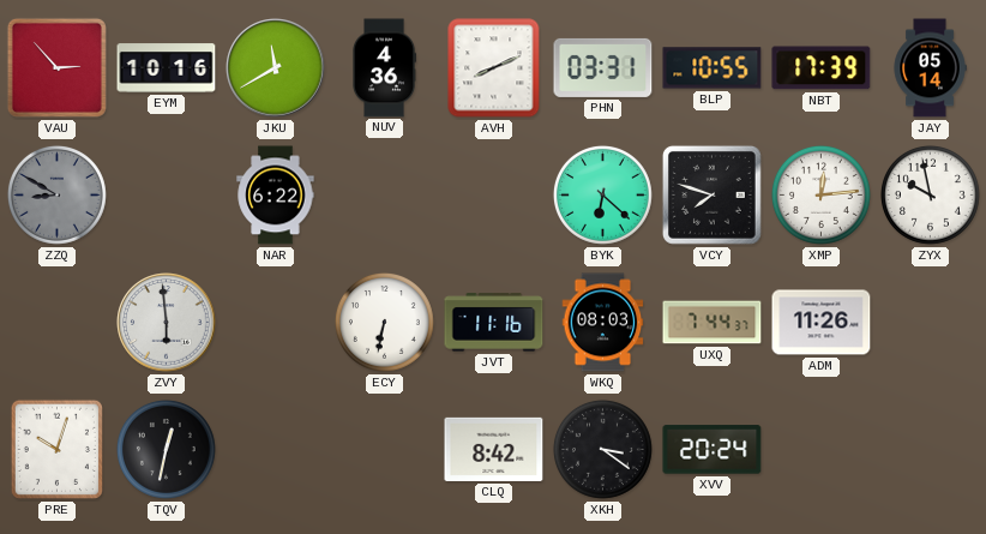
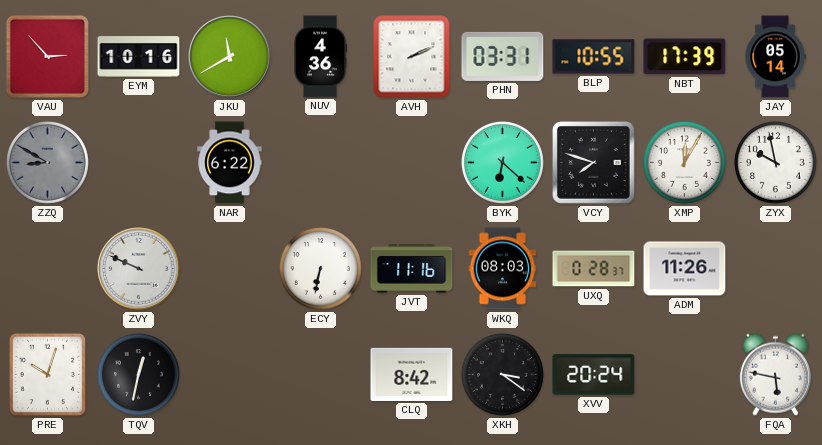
AVH: 8:11 -> 2:11
XMP: 12:14 -> 12:05
ZVY: 5:59 -> 9:49
UXQ: 7:44 -> 0:28
FQA: none -> 5:47
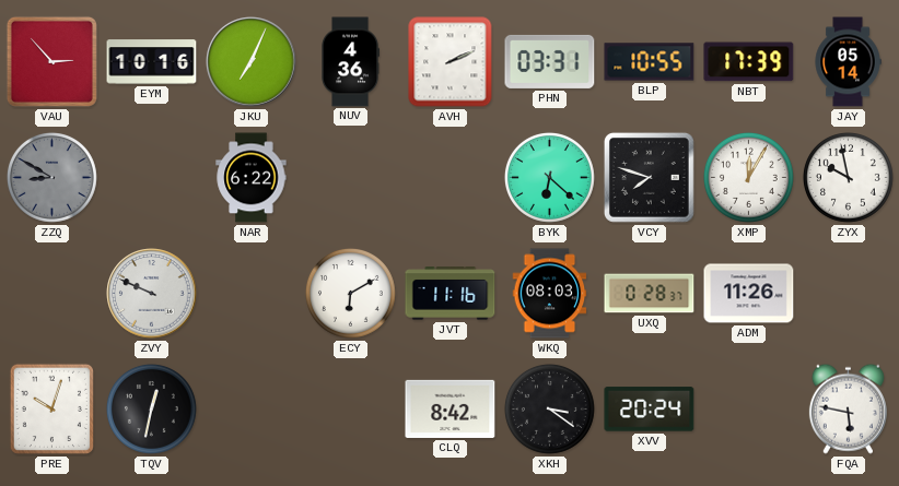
JKU: 11:40 -> 7:04
ECY: 6:32 -> 6:10
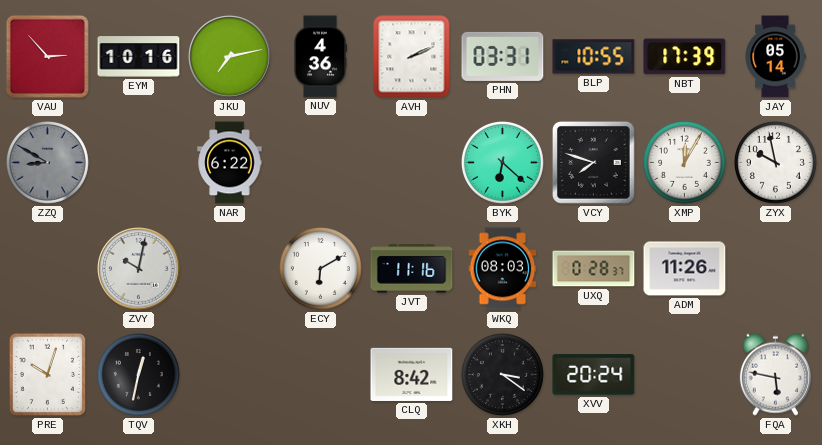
JKU: 7:04 -> 7:13
ZVY: 9:49 -> 10:02
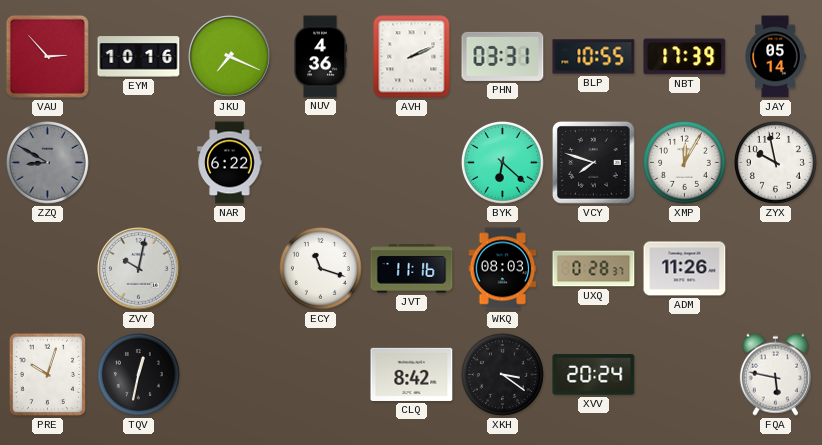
JKU: 7:13 -> 7:19
ECY: 6:10 -> 11:18
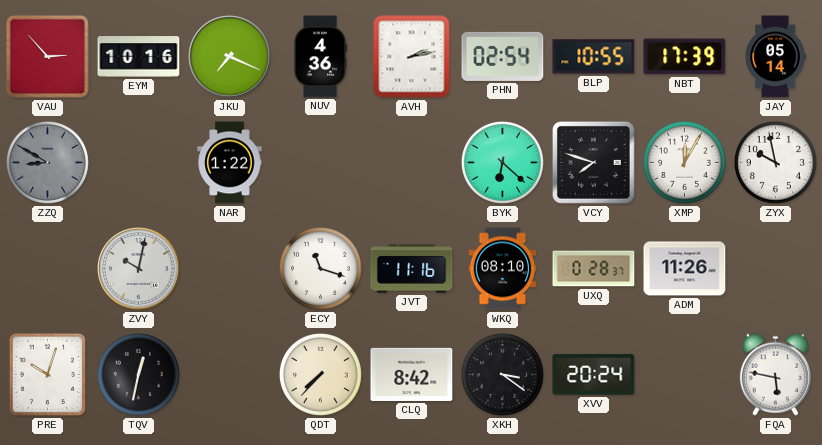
AVH: 2:11 -> 2:13
PHN: 03:31 -> 02:54
NAR: 6:22 -> 1:22
WKQ: 08:03 -> 08:10
QDT: none -> 7:37
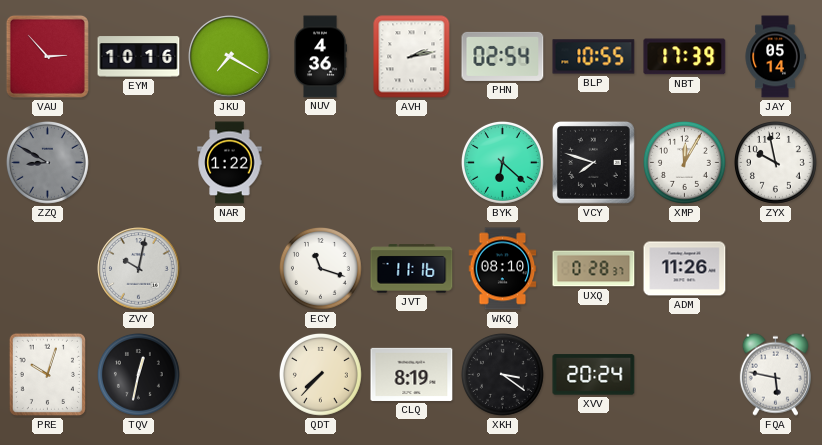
JKU: 7:19 -> 7:20
CLQ: 8:42 -> 8:19
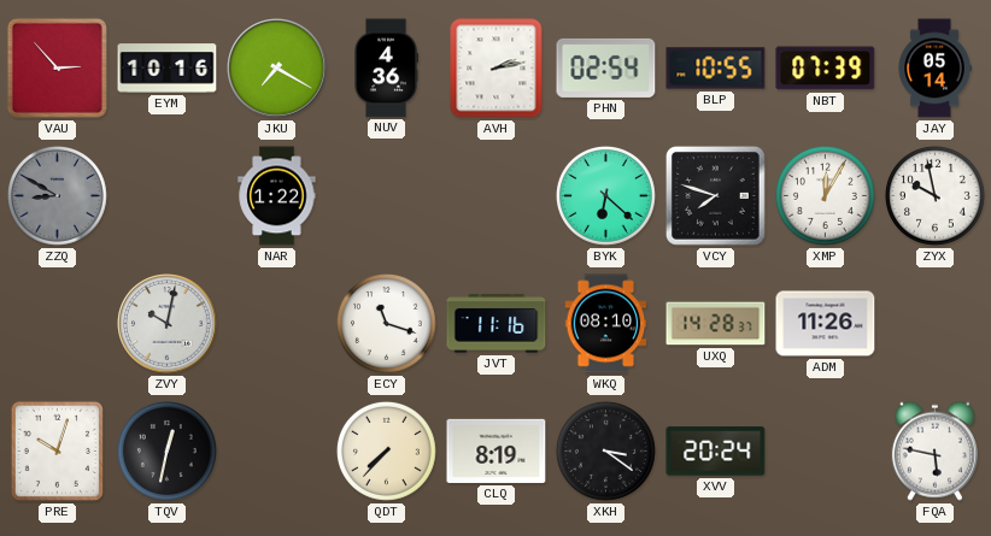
NBT: 17:39 -> 07:39
UXQ: 0:28 -> 14:28
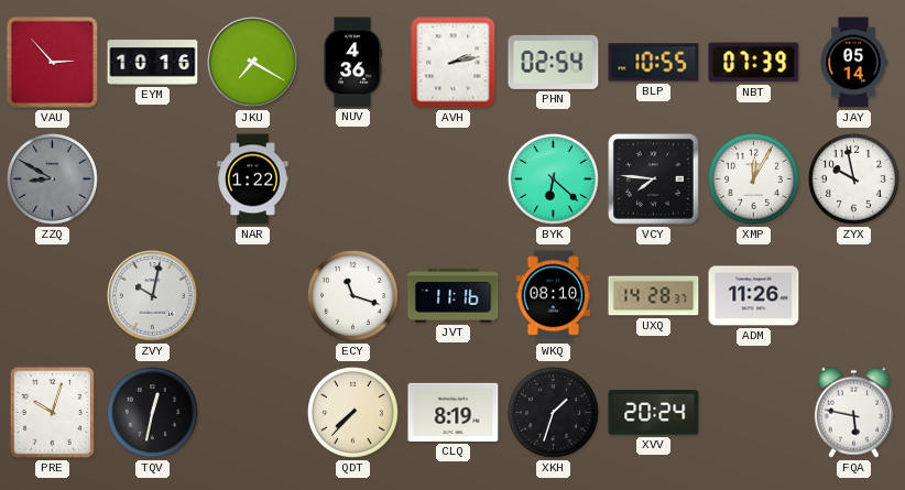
VCY: 7:48 -> 7:46
XKH: 3:21 -> 1:33
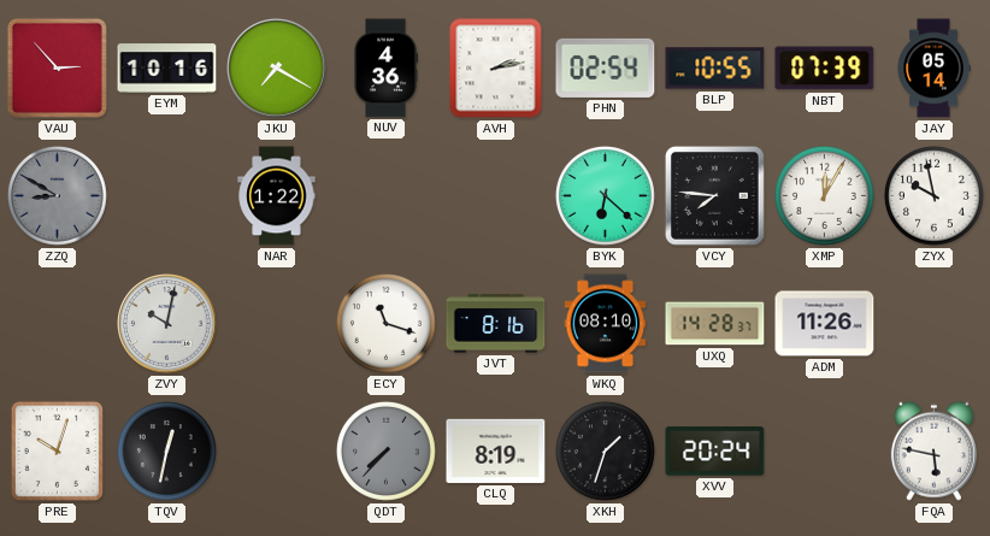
JVT: 11:16 -> 8:16
QDT dial: cream -> grey
